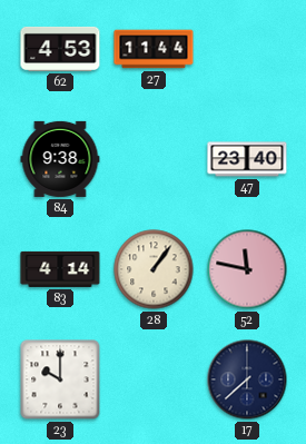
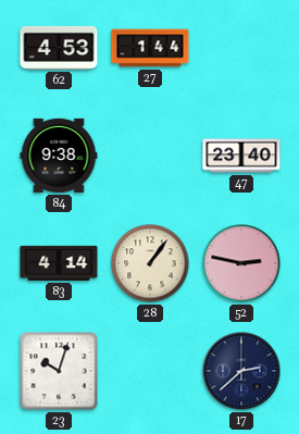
27: 11:44 -> 1:44
52: 11:47 -> 2:47
23: 10:00 -> 10:03
17: 7:38 -> 2:38
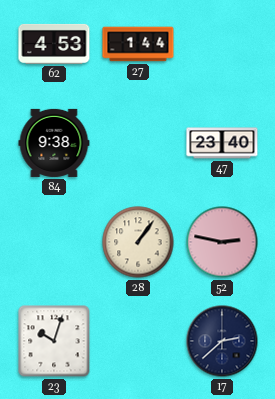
83: 4:14 -> none
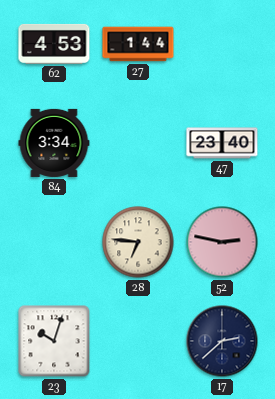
84: 9:38 -> 3:34
28: 1:06 -> 6:46
